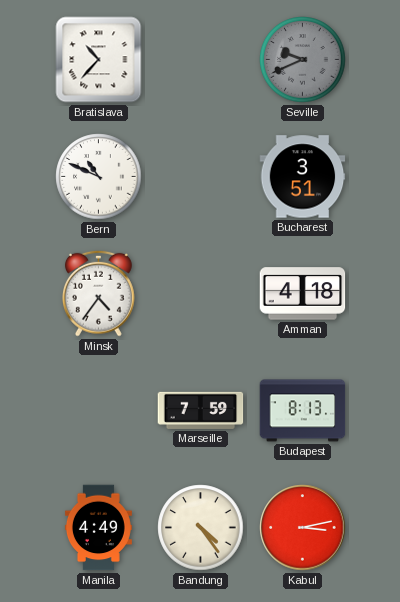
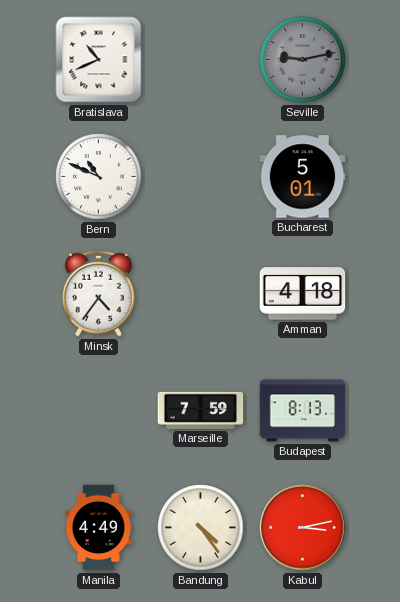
Bratislava: 10:37 -> 10:41
Seville: 9:41 -> 9:13
Bucharest: 3:51 -> 5:01
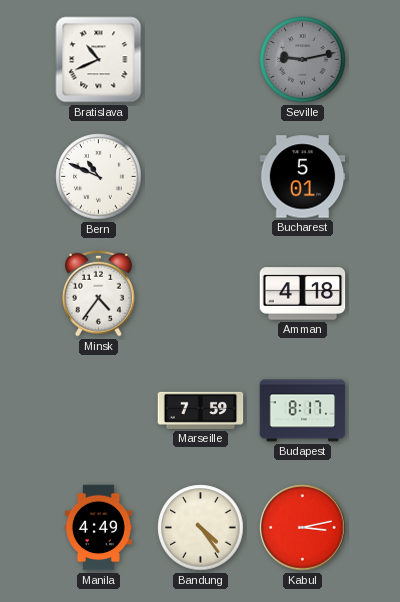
Budapest: 8:13 -> 8:17
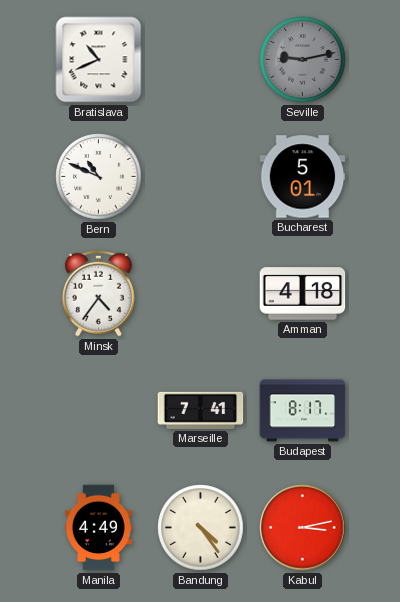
Marseille: 7:59 -> 7:41
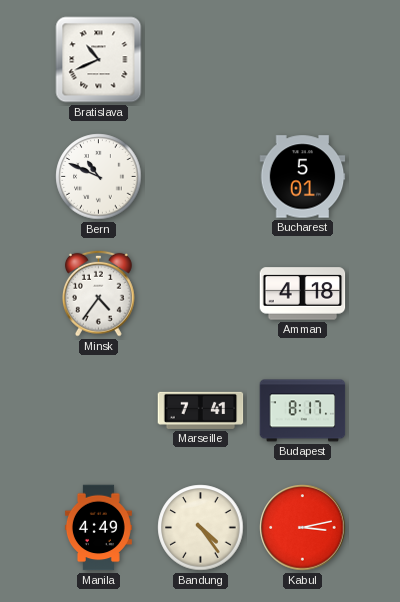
Seville: 9:13 -> none
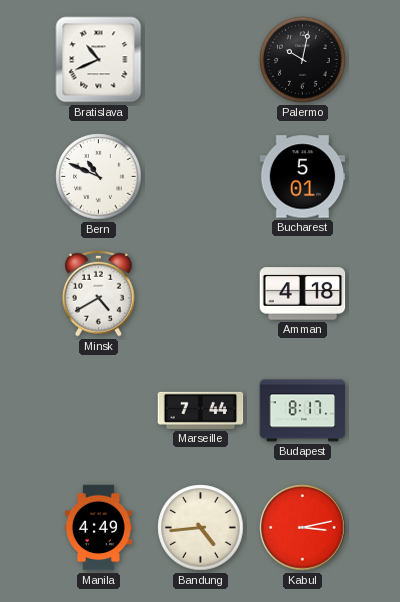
Palermo: none -> 10:02
Minsk: 4:36 -> 4:40
Marseille: 7:41 -> 7:44
Bandung: 4:24 -> 4:44
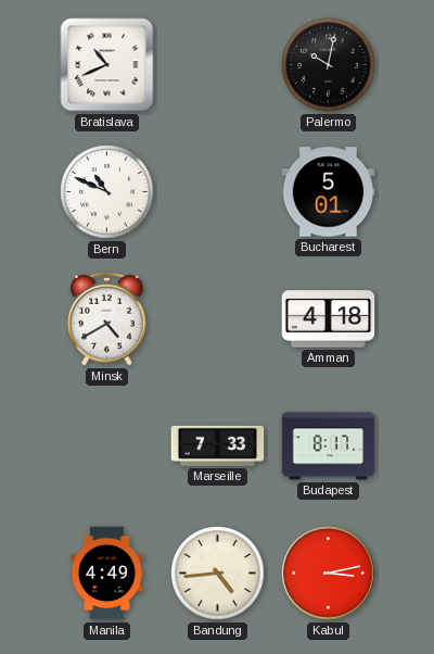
Marseille: 7:44 -> 7:33
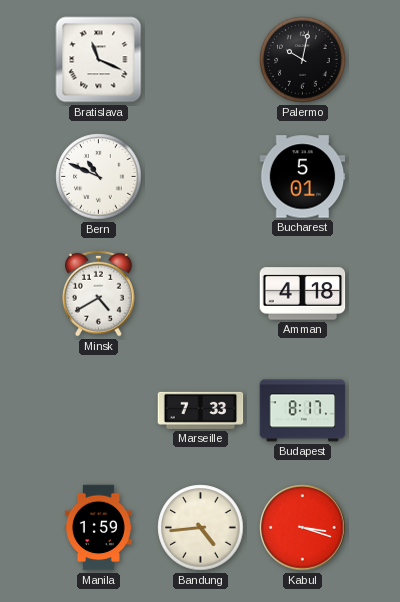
Bratislava: 10:41 -> 11:19
Manila: 4:49 -> 1:59
Kabul: 3:13 -> 3:18
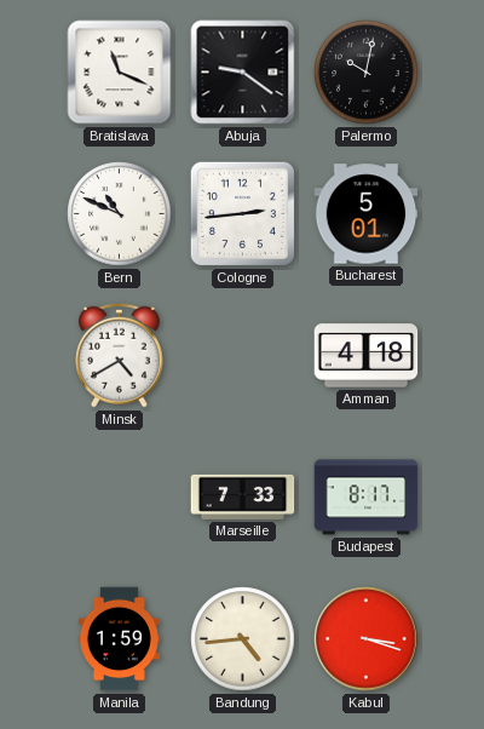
Abuja: none -> 9:21
Cologne: none -> 2:44
